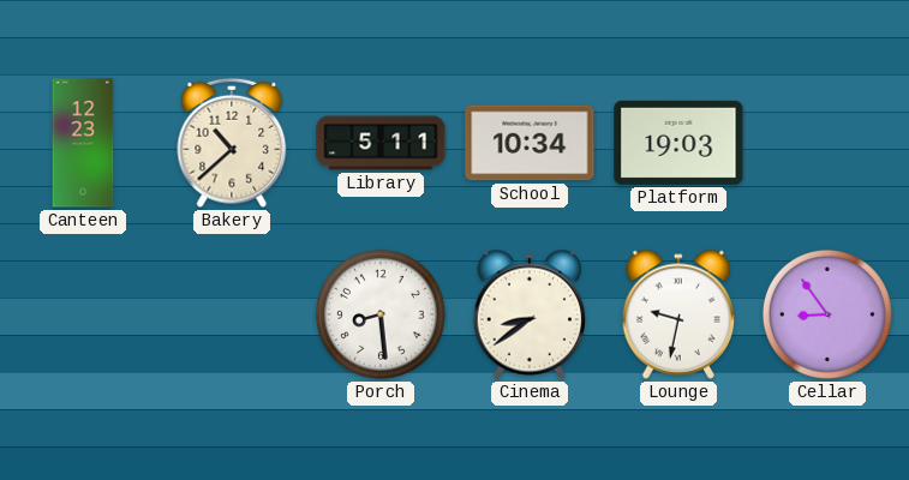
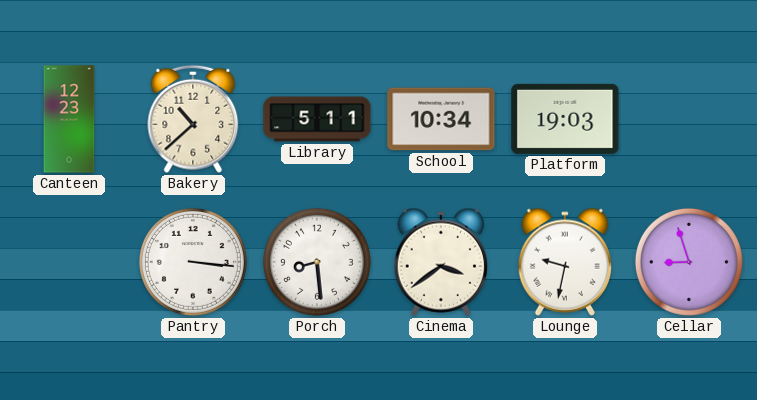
Pantry: none -> 3:16
Cinema: 8:39 -> 3:39
Cellar: 8:54 -> 8:57
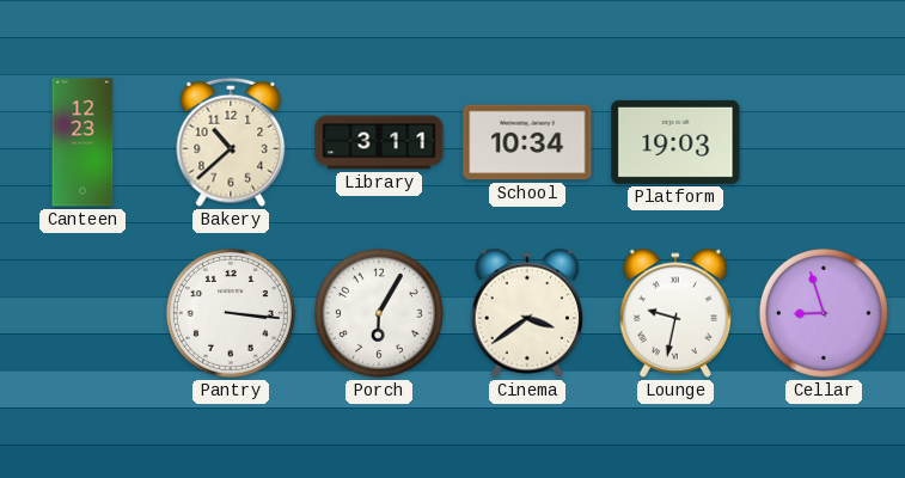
Library: 5:11 -> 3:11
Porch: 8:29 -> 6:05
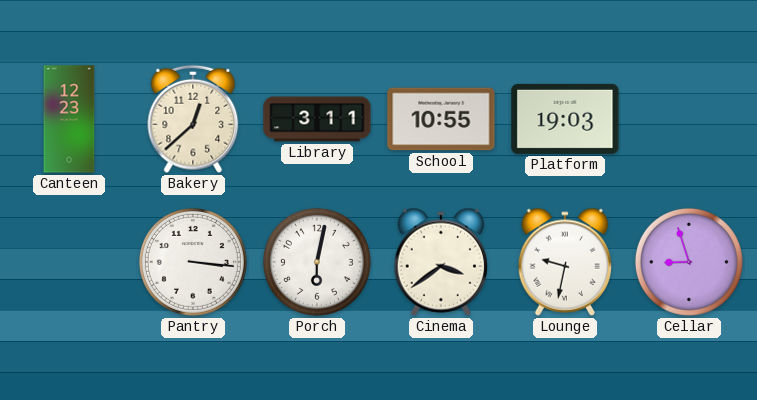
Bakery: 10:38 -> 12:38
School: 10:34 -> 10:55
Porch: 6:05 -> 6:02
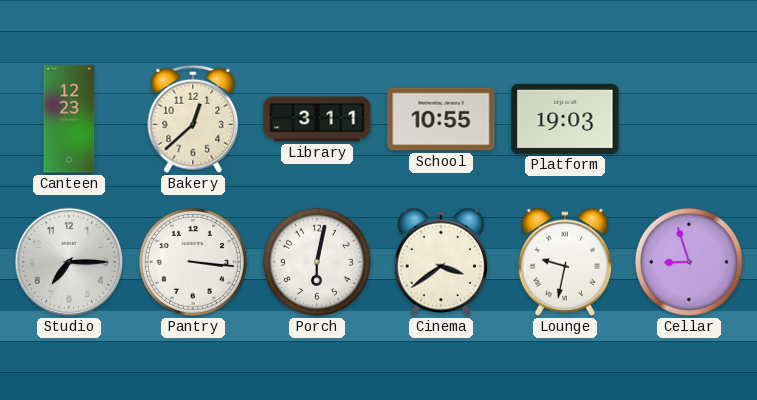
Studio: none -> 7:15
